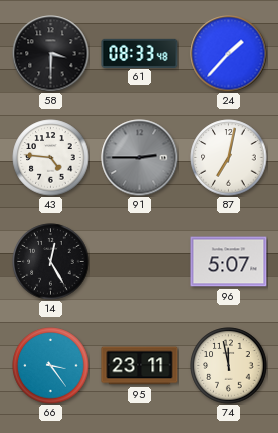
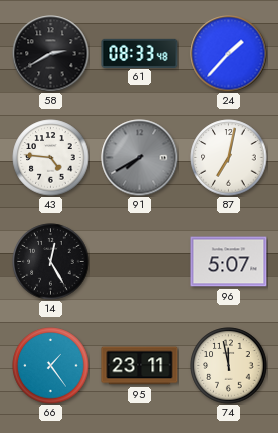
58: 3:30 -> 2:40
91: 2:45 -> 7:40
66: 3:24 -> 1:24
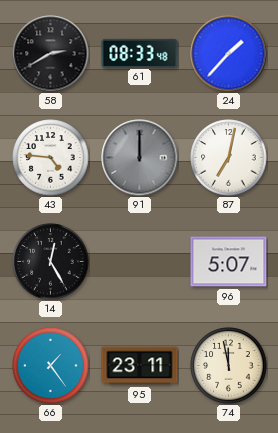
91: 7:40 -> 12:00
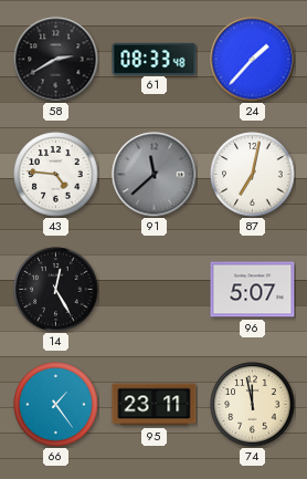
91: 12:00 -> 11:38
